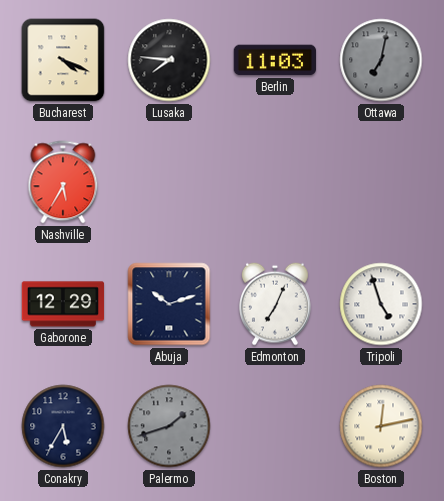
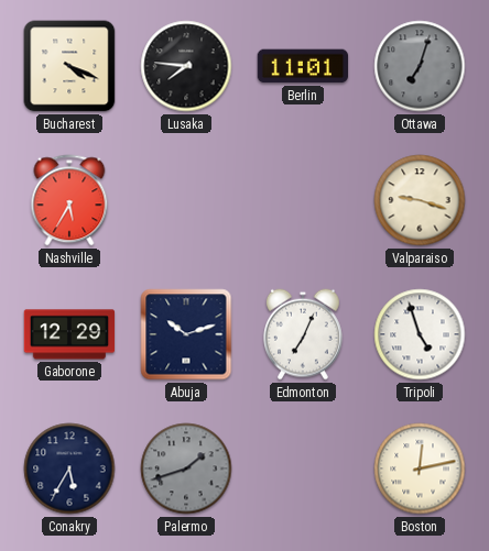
Berlin: 11:03 -> 11:01
Ottawa: 7:02 -> 7:03
Valparaiso: none -> 9:18
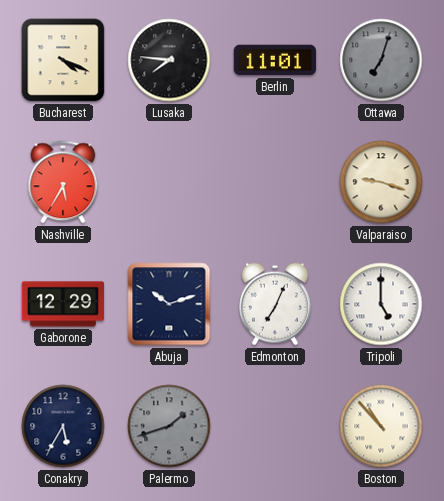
Tripoli: 4:57 -> 5:00
Boston: 12:13 -> 10:53
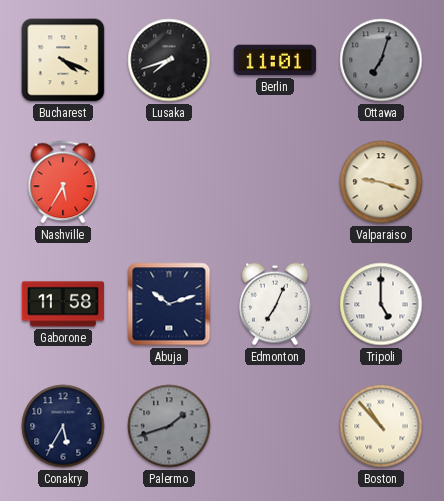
Lusaka: 7:46 -> 7:42
Gaborone: 12:29 -> 11:58
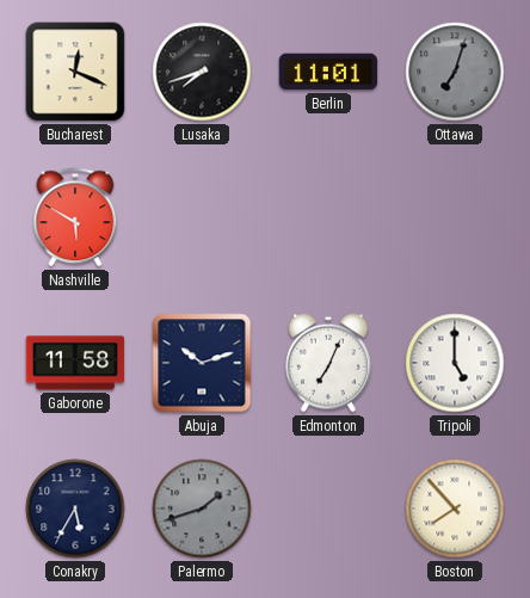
Bucharest: 4:19 -> 12:19
Nashville: 5:35 -> 5:50
Valparaiso: 9:18 -> none
Boston: 10:53 -> 7:53
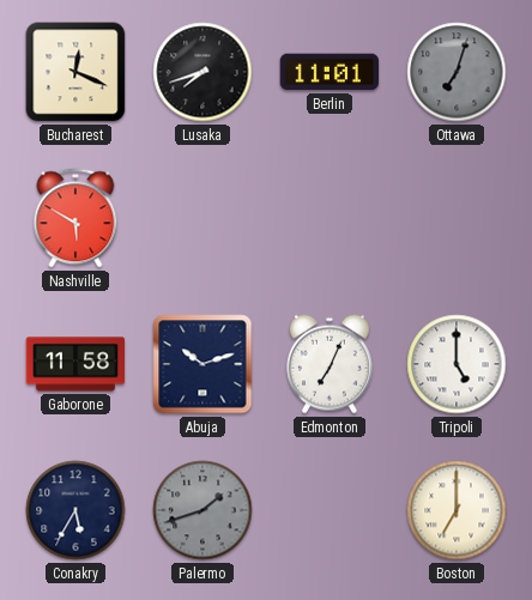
Boston: 7:53 -> 7:00
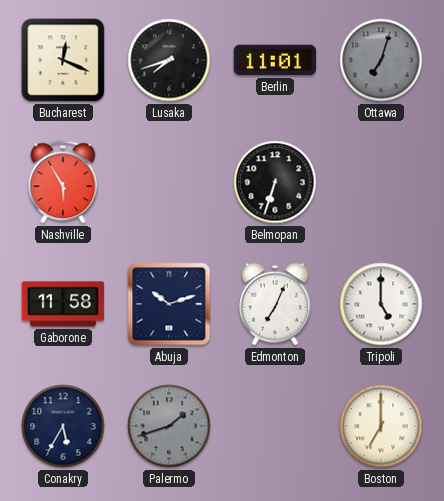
Nashville: 5:50 -> 5:55
Belmopan: none -> 6:33
